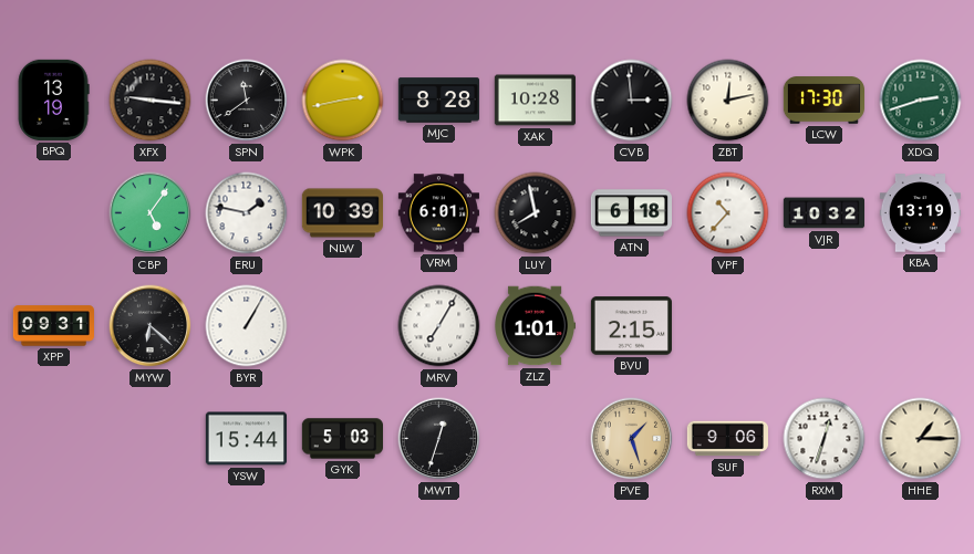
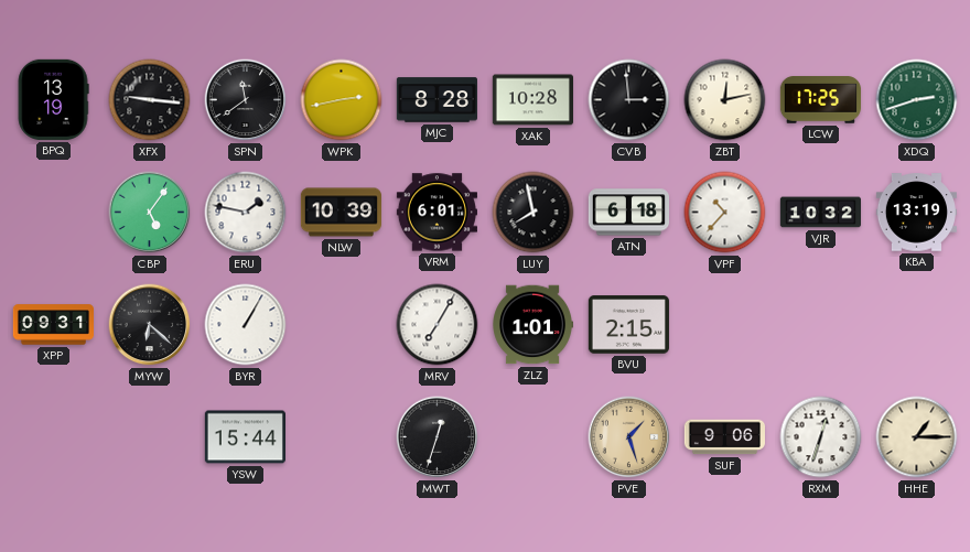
LCW: 17:30 -> 17:25
GYK: 5:03 -> none
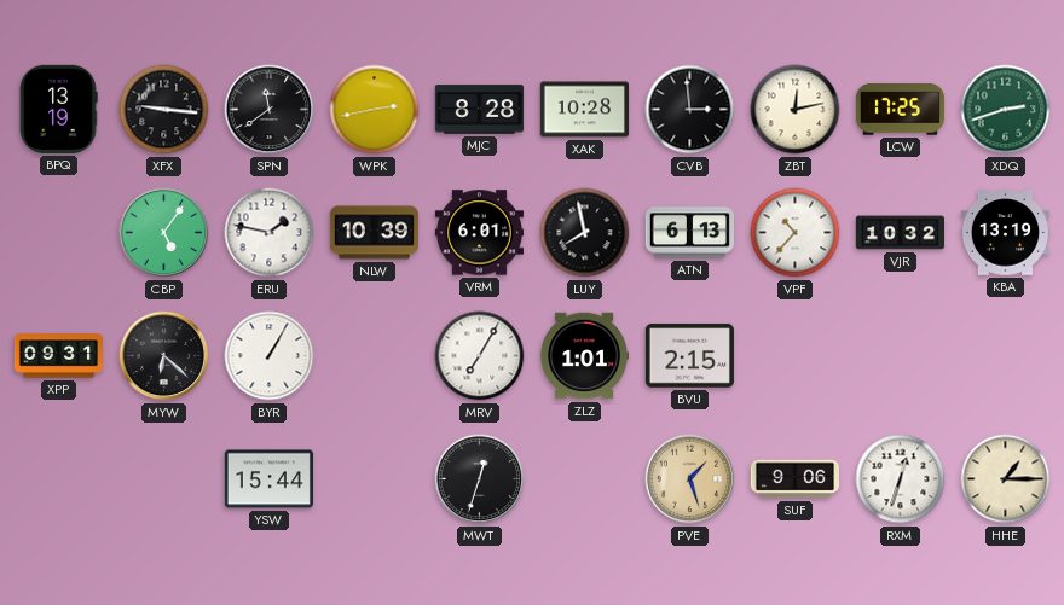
ATN: 6:18 -> 6:13
